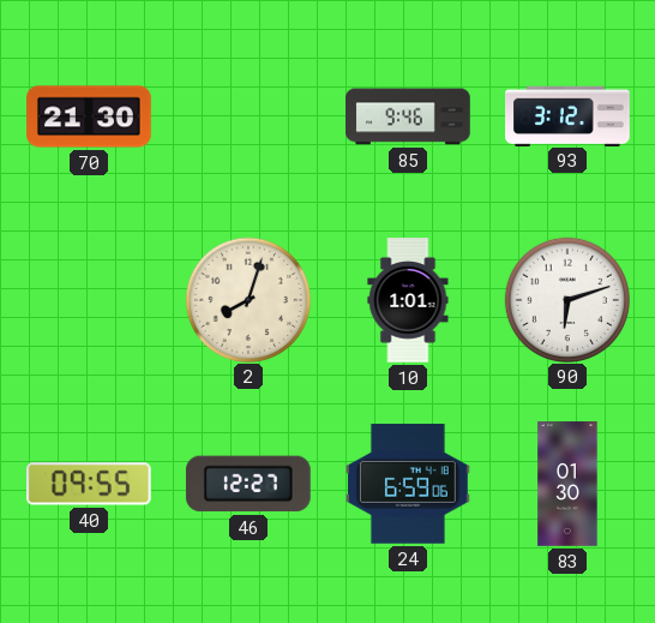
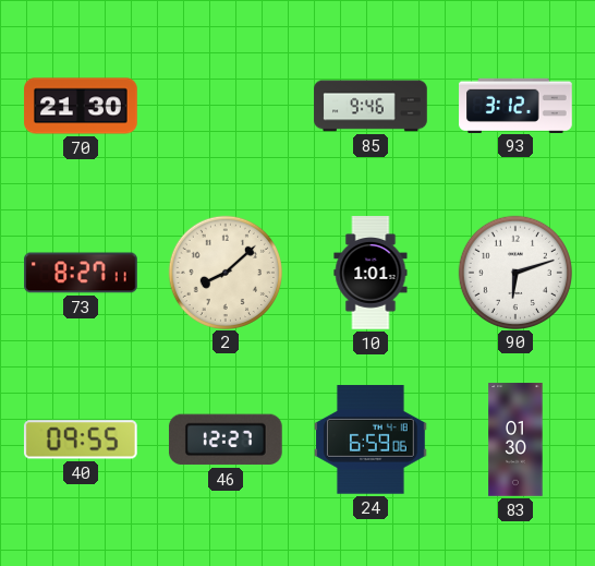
73: none -> 8:27
2: 8:03 -> 8:08
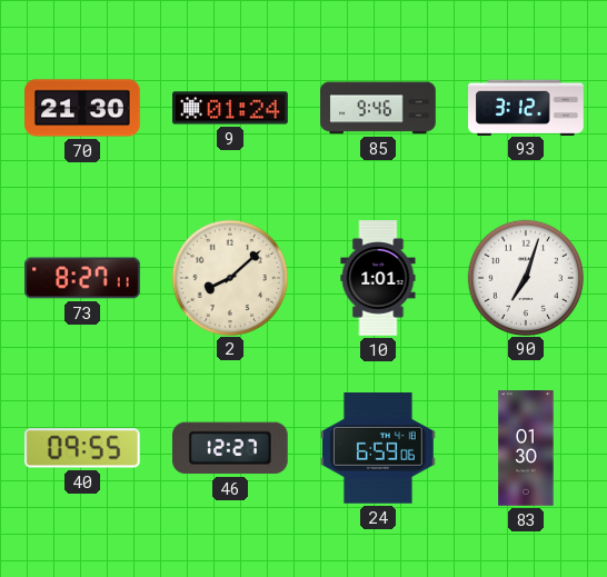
9: none -> 01:24
90: 6:12 -> 7:03
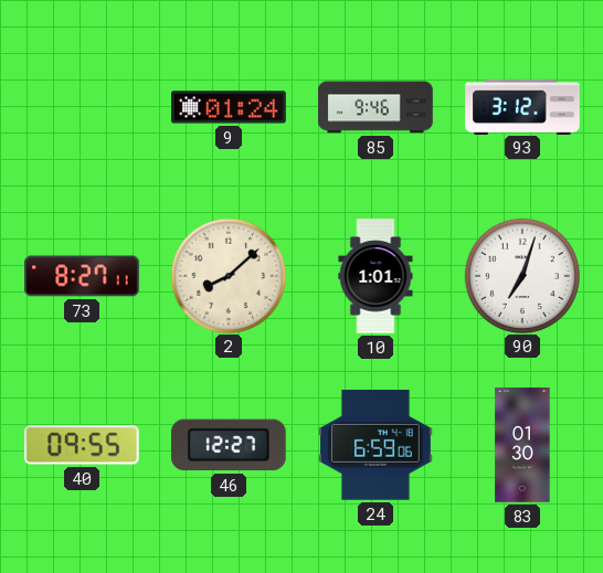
70: 21:30 -> none
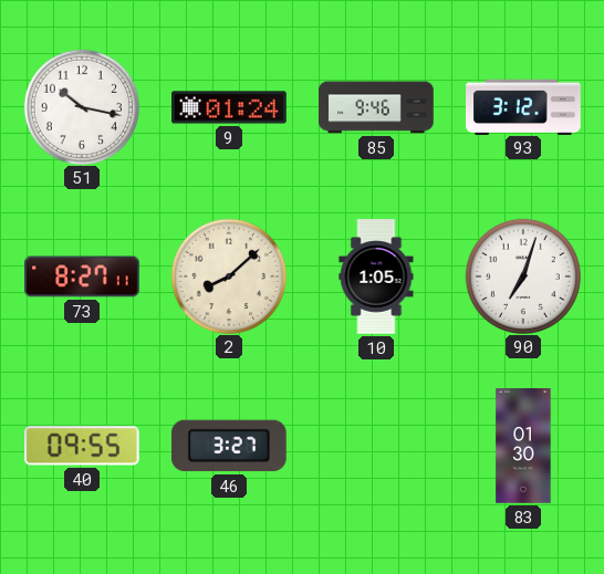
51: none -> 10:17
10: 1:01 -> 1:05
46: 12:27 -> 3:27
24: 6:59 -> none
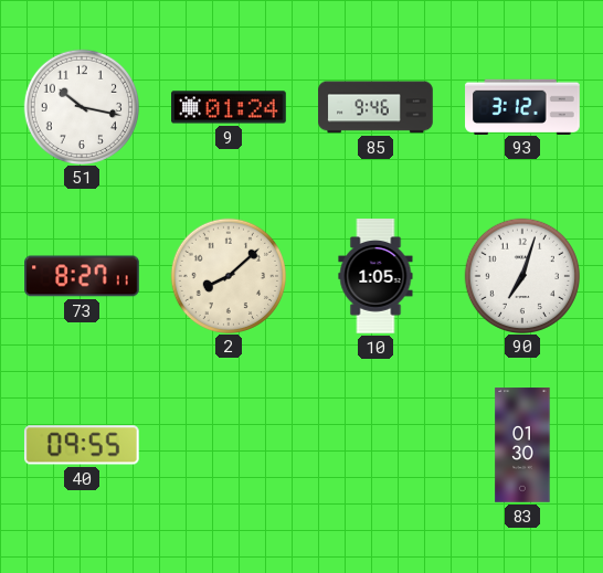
46: 3:27 -> none
